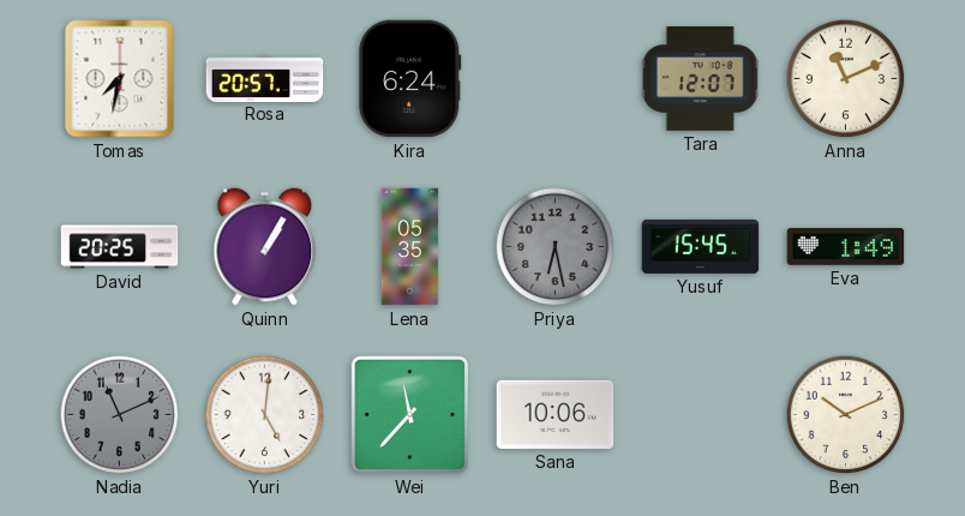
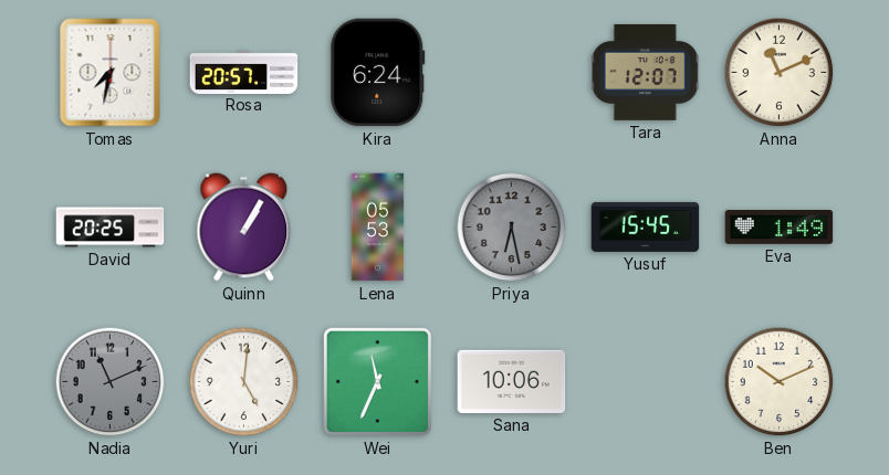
Lena: 05:35 -> 05:53
Wei: 11:37 -> 11:34
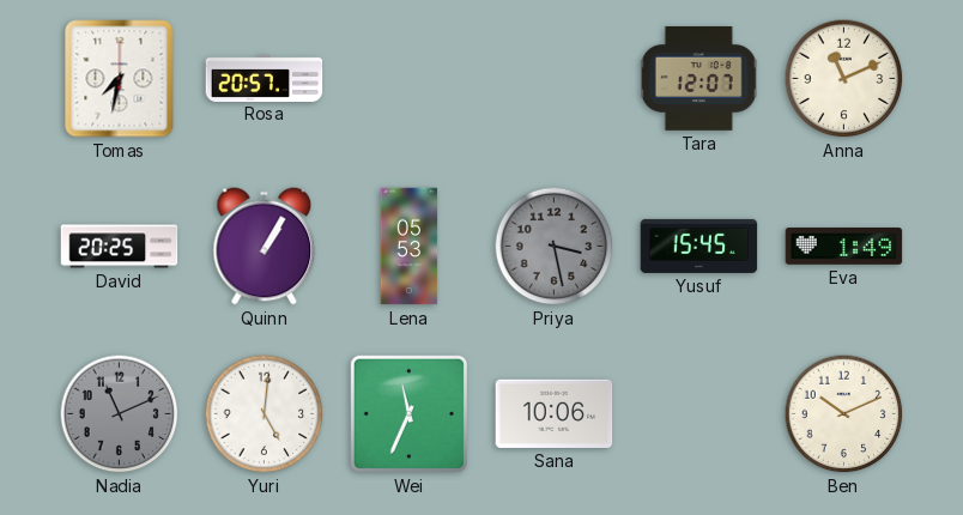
Kira: 6:24 -> none
Priya: 6:28 -> 3:28
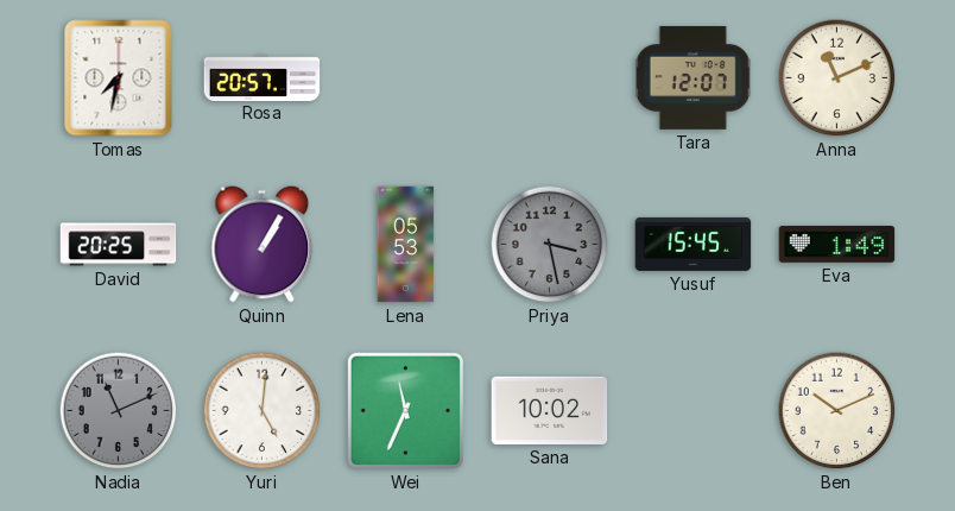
Sana: 10:06 -> 10:02
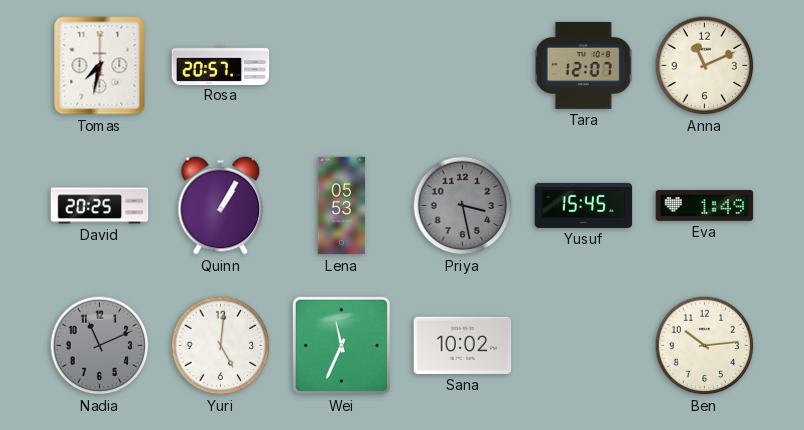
Ben: 10:11 -> 10:14
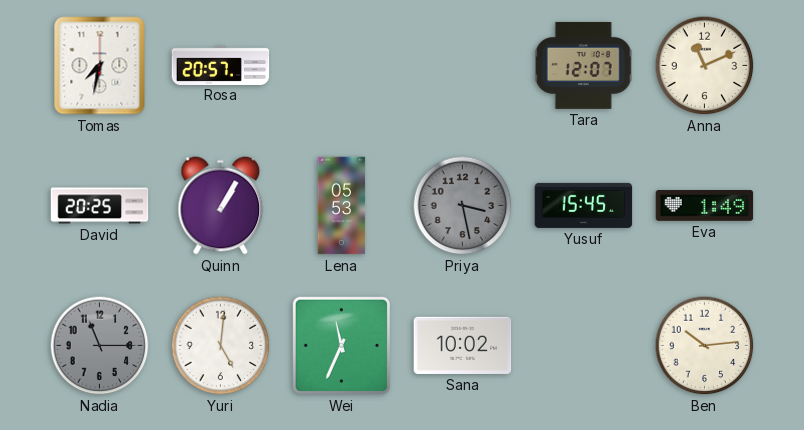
Nadia: 11:11 -> 11:15
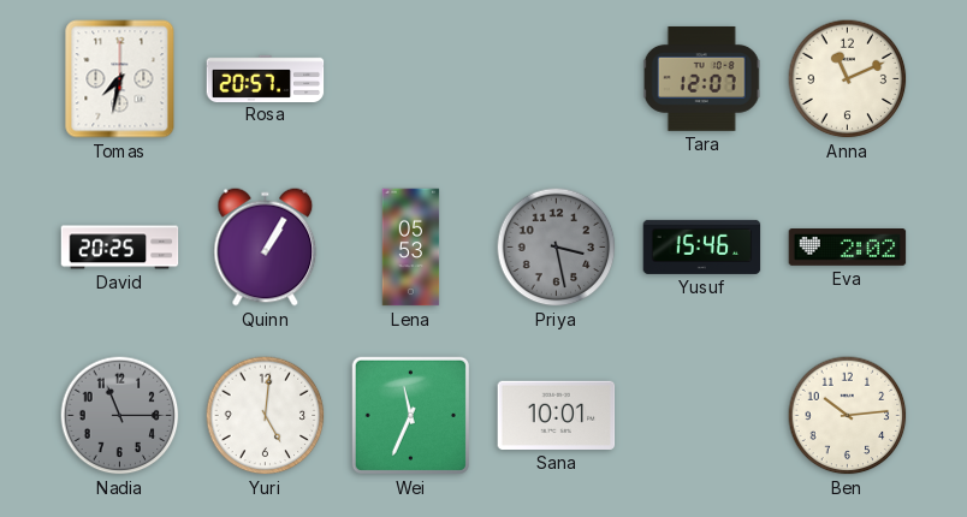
Yusuf: 15:45 -> 15:46
Eva: 1:49 -> 2:02
Sana: 10:02 -> 10:01
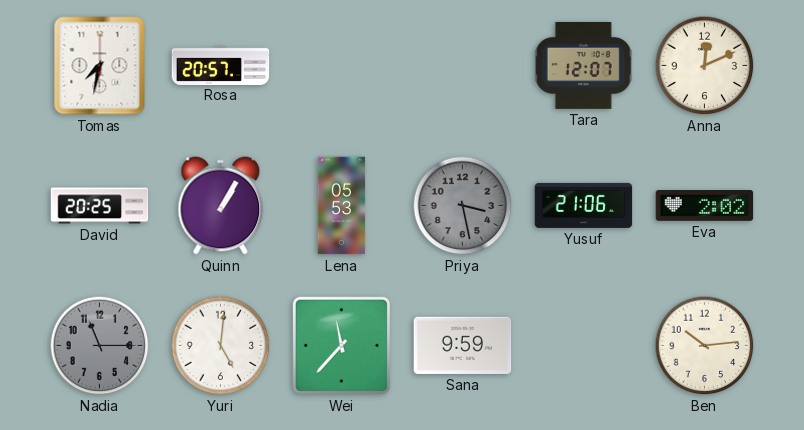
Anna: 11:11 -> 12:11
Yusuf: 15:46 -> 21:06
Wei: 11:34 -> 11:37
Sana: 10:01 -> 9:59
